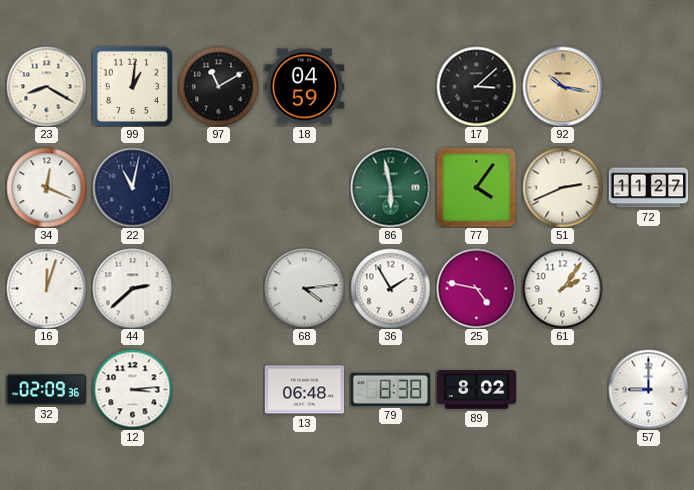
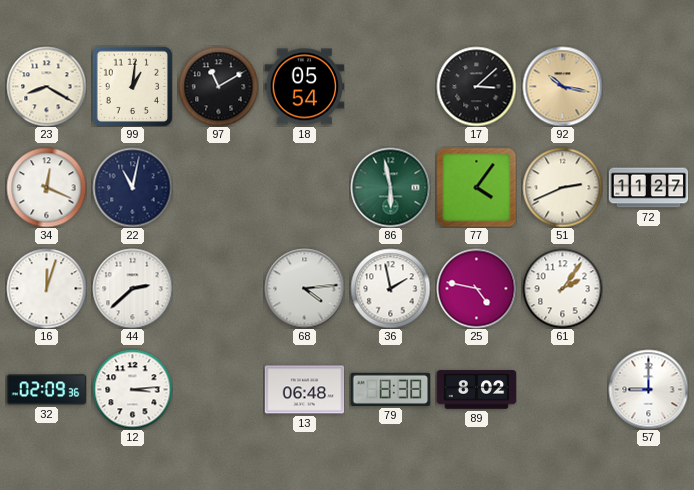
18: 04:59 -> 05:54
36: 1:55 -> 1:58
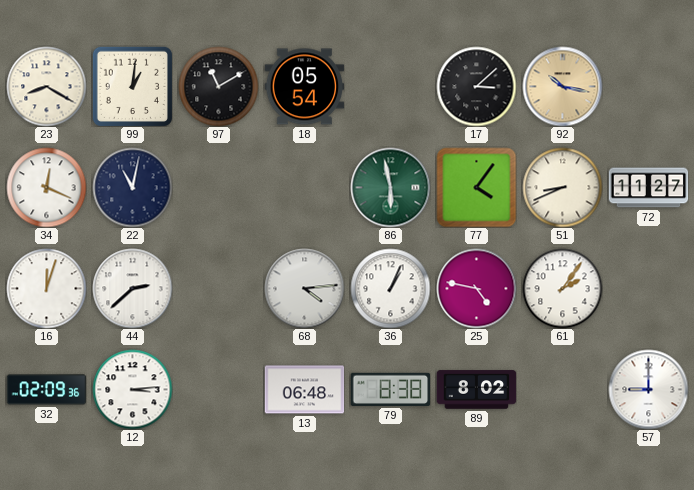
51: 2:41 -> 8:41
36: 1:58 -> 1:04
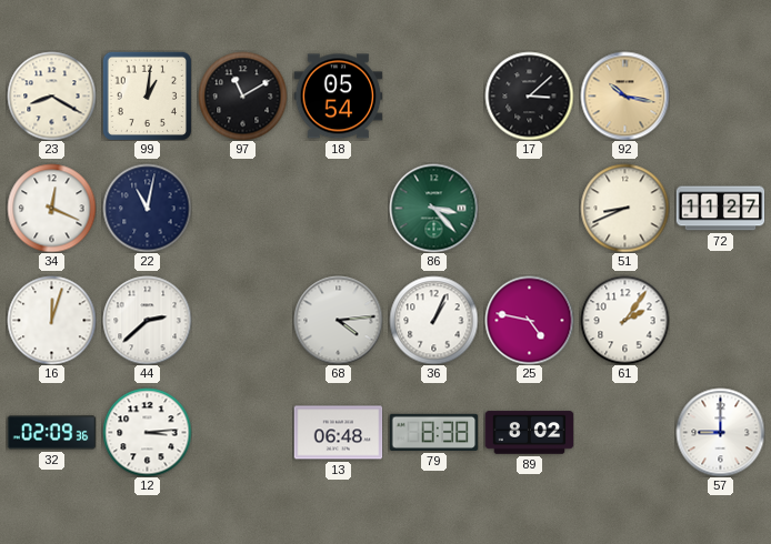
86: 5:58 -> 3:23
77: 4:06 -> none
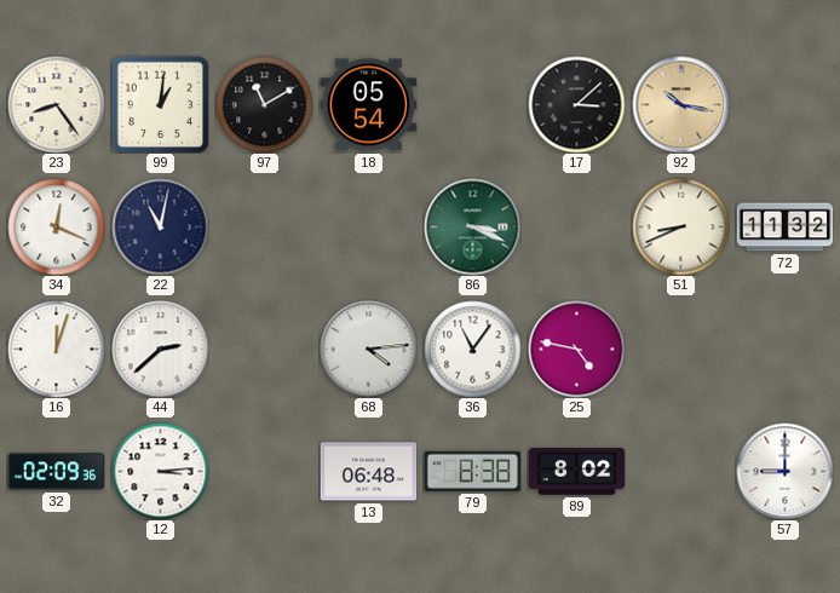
23: 8:20 -> 8:24
86: 3:23 -> 3:19
72: 11:27 -> 11:32
36: 1:04 -> 11:06
61: 2:06 -> none
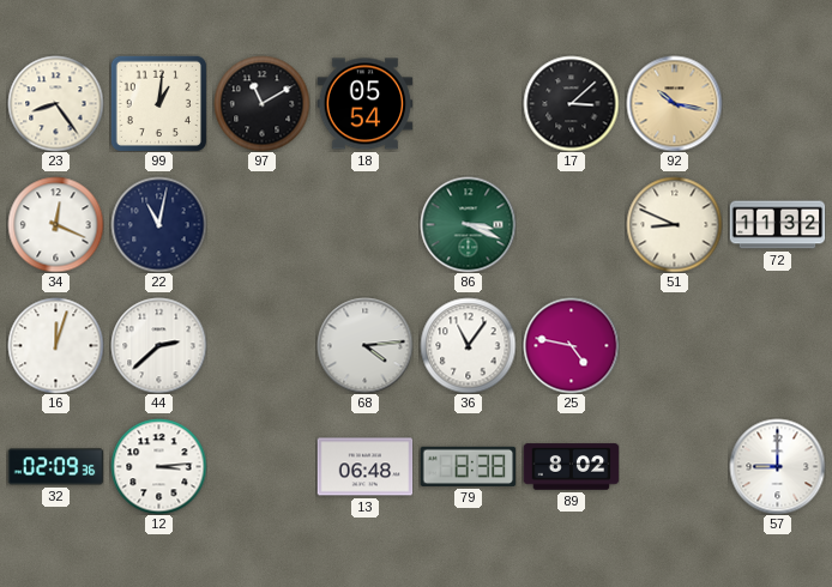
51: 8:41 -> 8:49
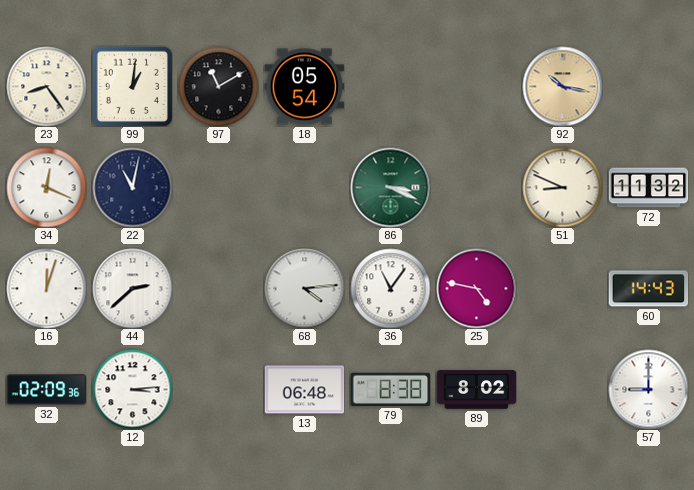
17: 3:08 -> none
60: none -> 14:43
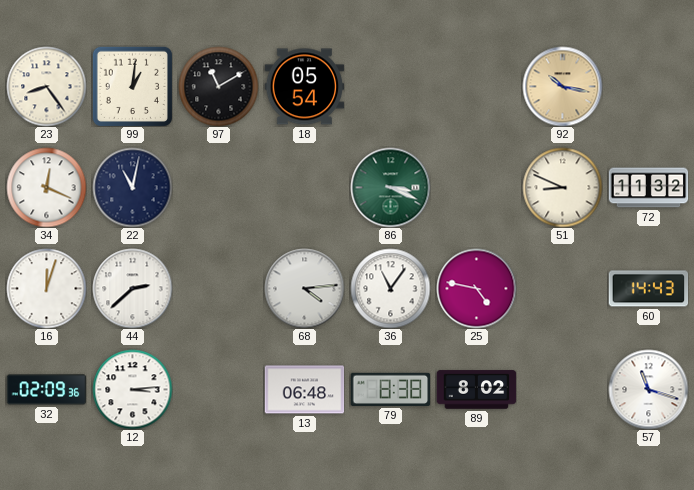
57: 9:00 -> 11:18
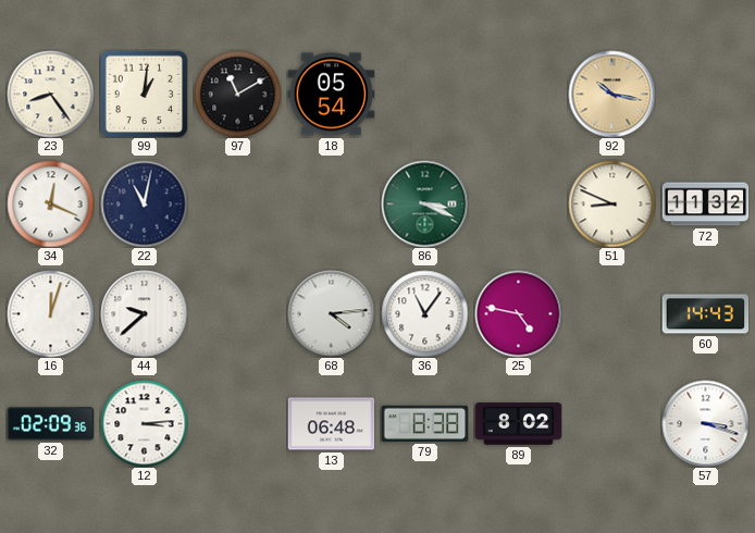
44: 2:38 -> 9:38
57: 11:18 -> 3:18
